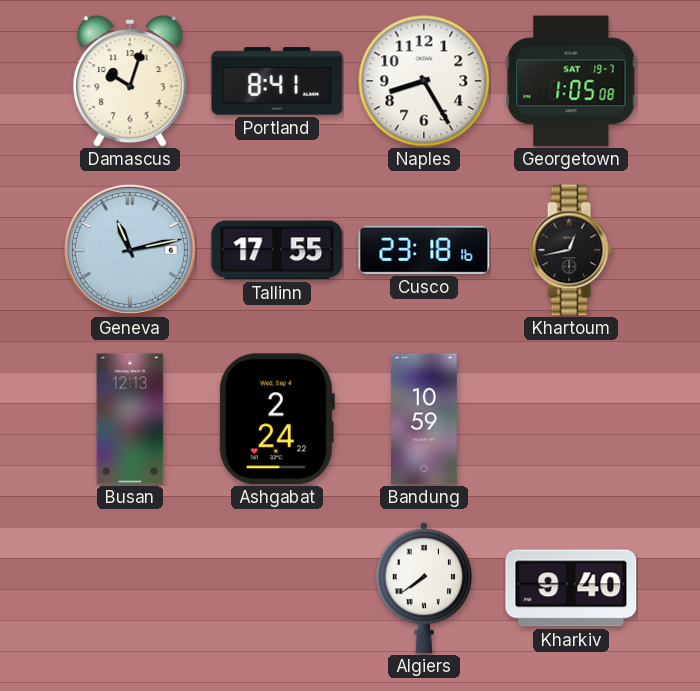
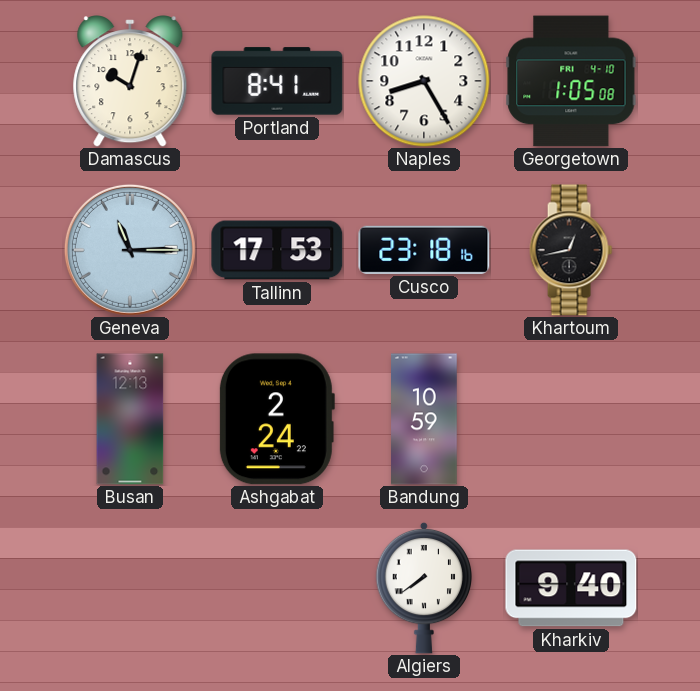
Georgetown date: SAT 19-7 -> FRI 4-10
Geneva: 11:13 -> 11:15
Tallinn: 17:55 -> 17:53
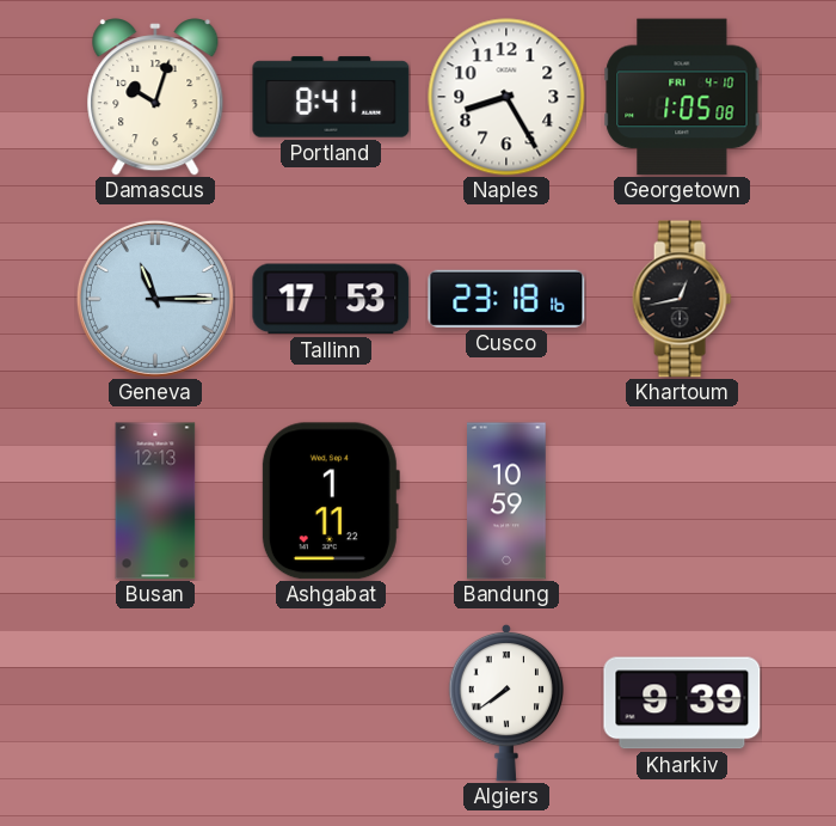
Ashgabat: 2:24 -> 1:11
Kharkiv: 9:40 -> 9:39
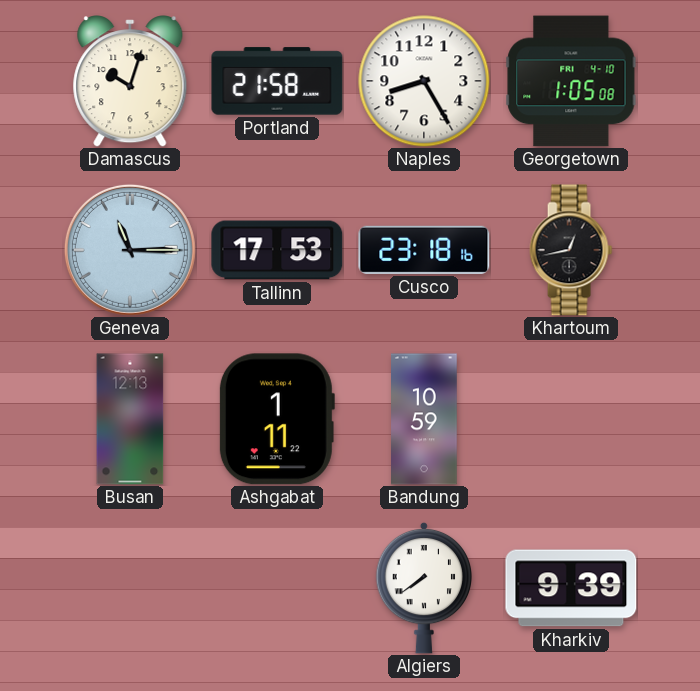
Portland: 8:41 -> 21:58
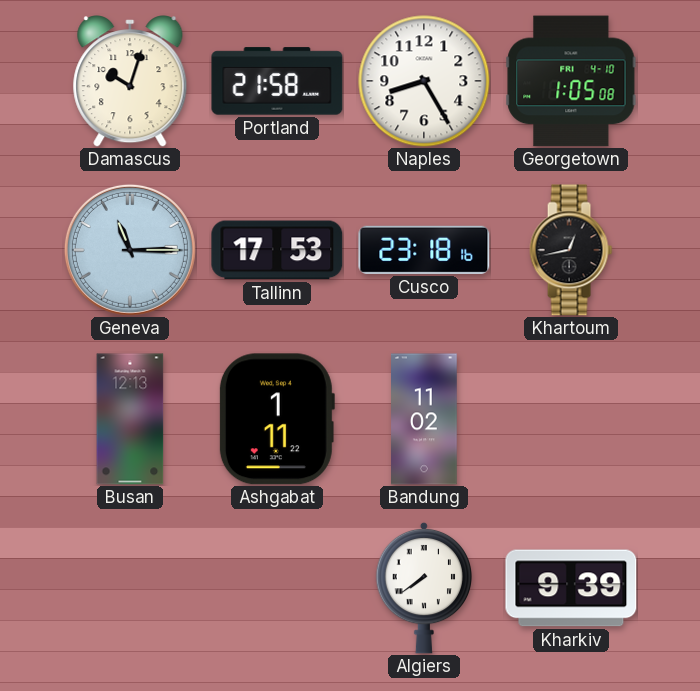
Bandung: 10:59 -> 11:02
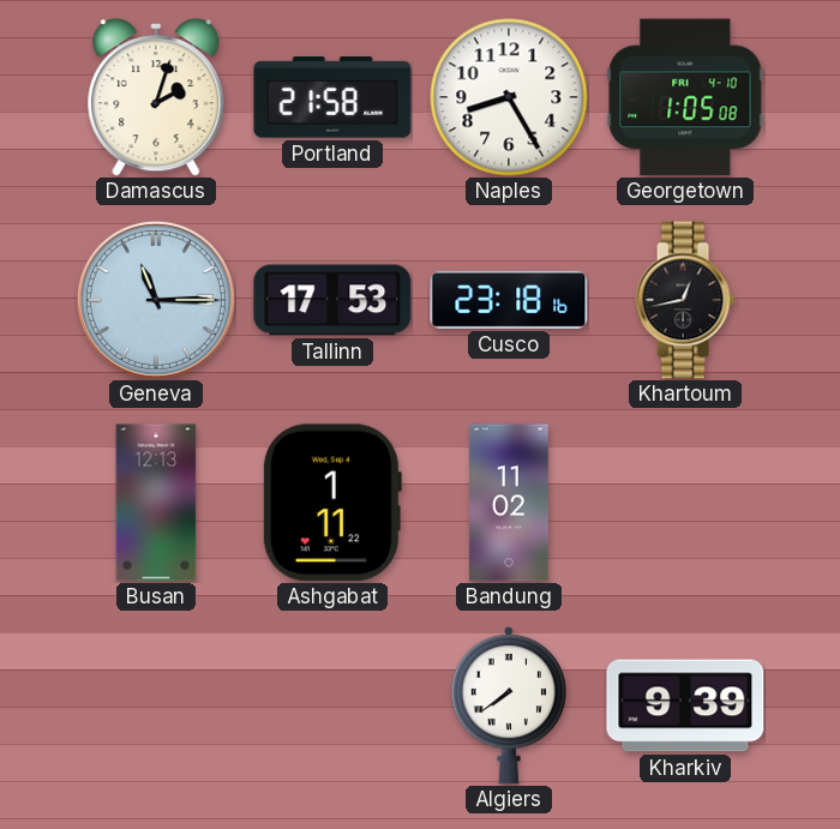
Damascus: 10:03 -> 2:03
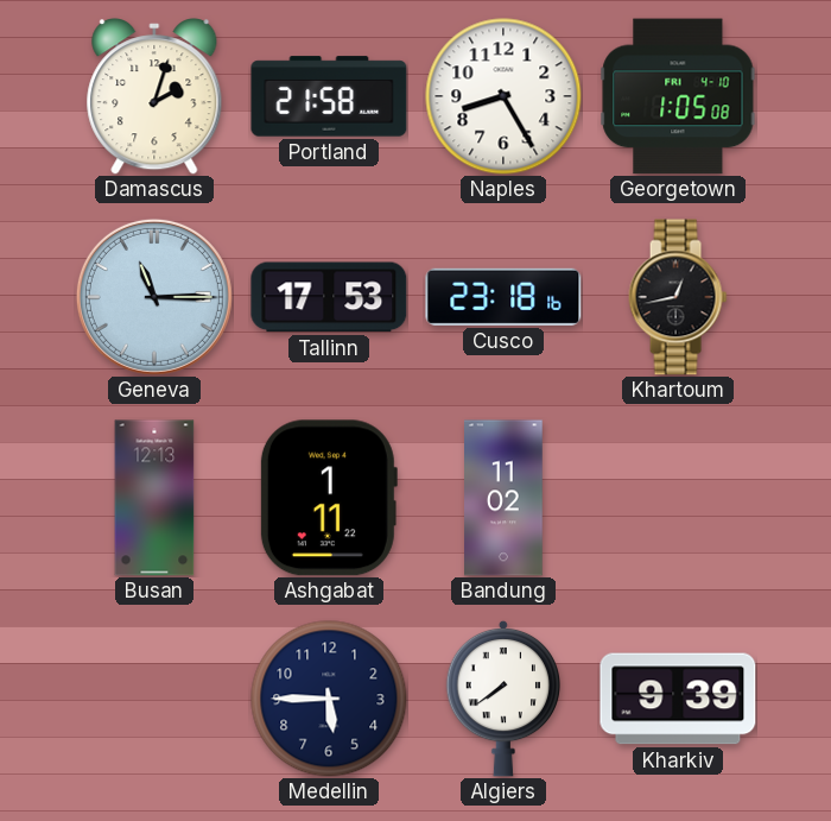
Medellin: none -> 5:45
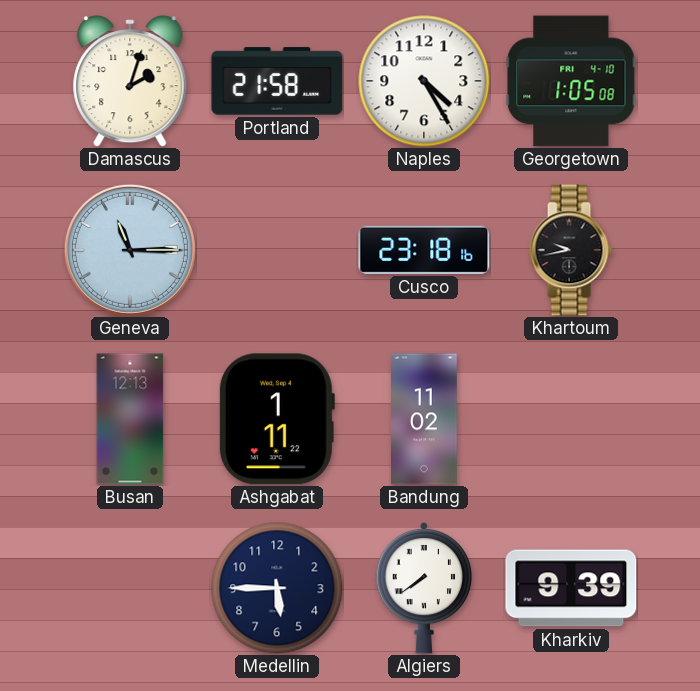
Naples: 8:25 -> 4:25
Tallinn: 17:53 -> none
Khartoum: 12:43 -> 9:43
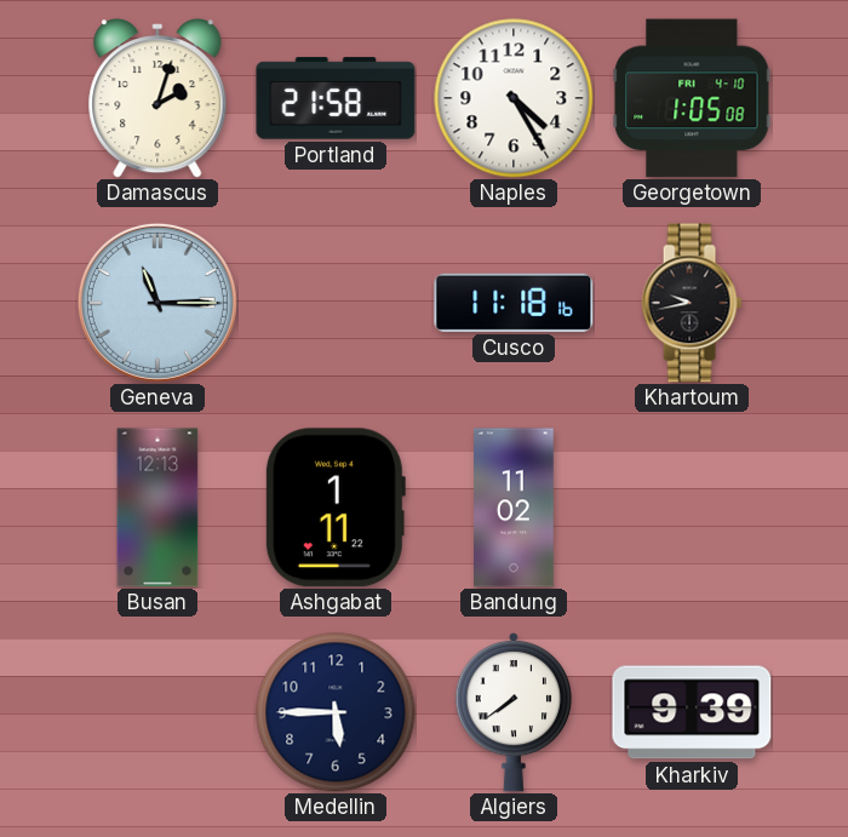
Cusco: 23:18 -> 11:18
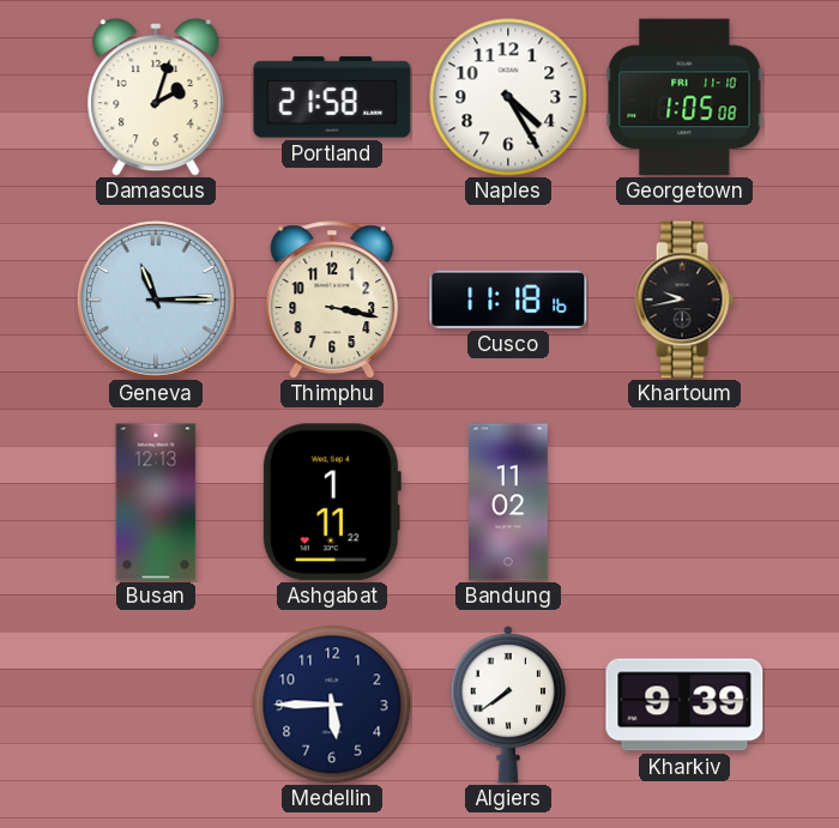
Georgetown date: FRI 4-10 -> FRI 11-10
Thimphu: none -> 3:17
